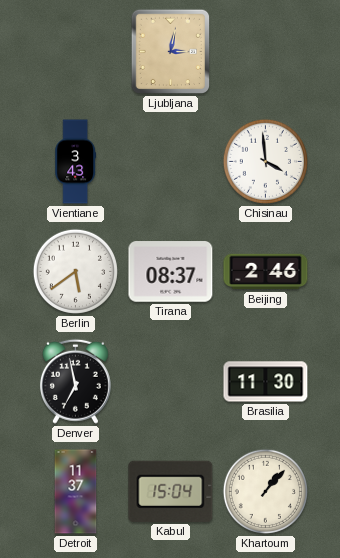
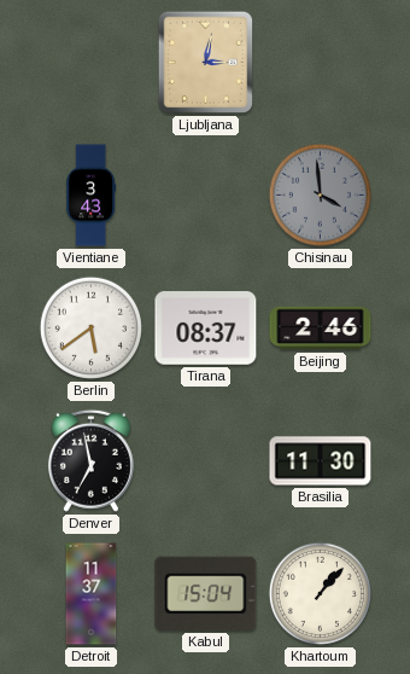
Chisinau dial: white -> grey
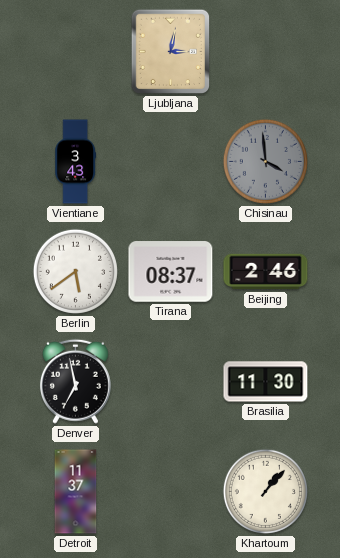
Kabul: 15:04 -> none
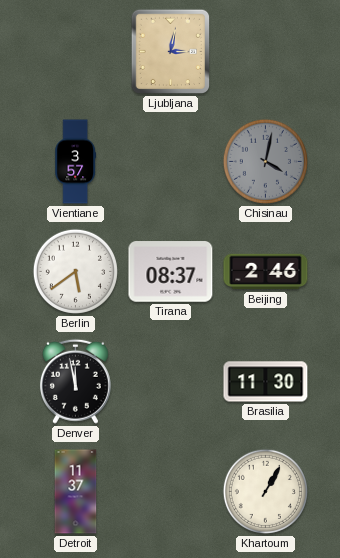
Vientiane: 3:43 -> 3:57
Chisinau: 3:59 -> 4:02
Denver: 6:58 -> 11:58
Khartoum: 1:07 -> 1:05
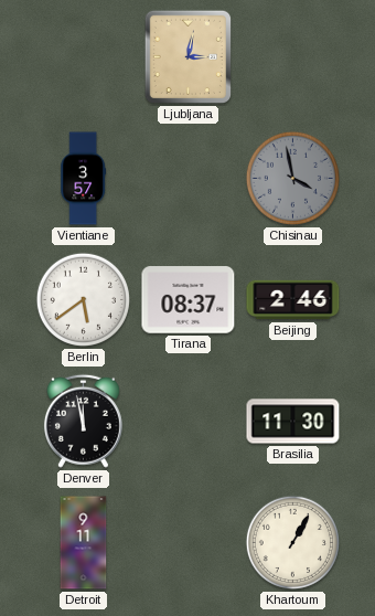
Chisinau: 4:02 -> 3:58
Detroit: 11:37 -> 9:11
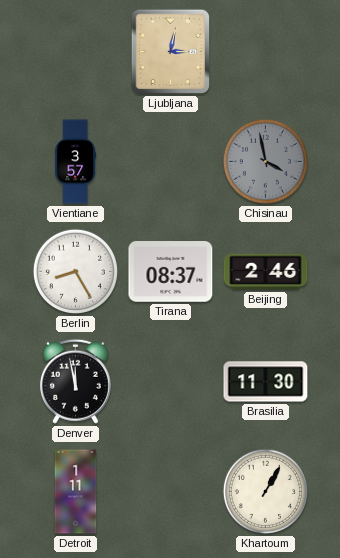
Berlin: 5:39 -> 8:25
Detroit: 9:11 -> 1:11
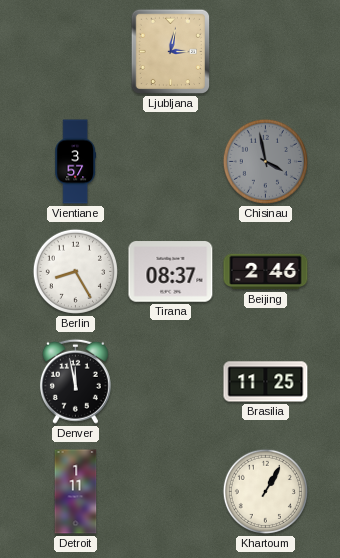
Brasilia: 11:30 -> 11:25
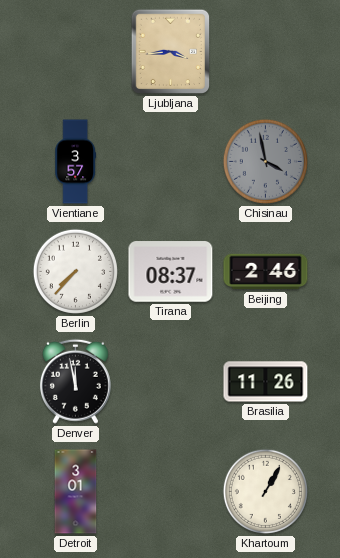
Ljubljana: 3:02 -> 3:44
Berlin: 8:25 -> 7:37
Brasilia: 11:25 -> 11:26
Detroit: 1:11 -> 3:01
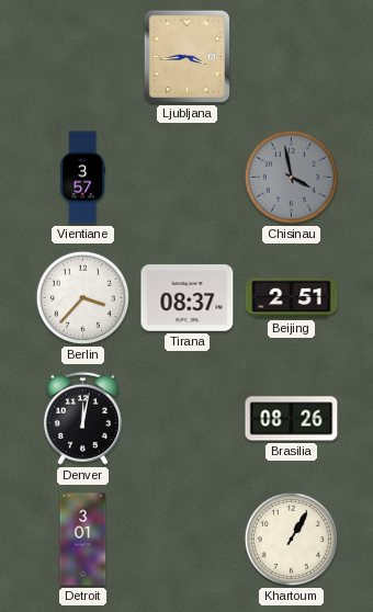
Berlin: 7:37 -> 3:37
Beijing: 2:46 -> 2:51
Denver: 11:58 -> 12:02
Brasilia: 11:26 -> 08:26
